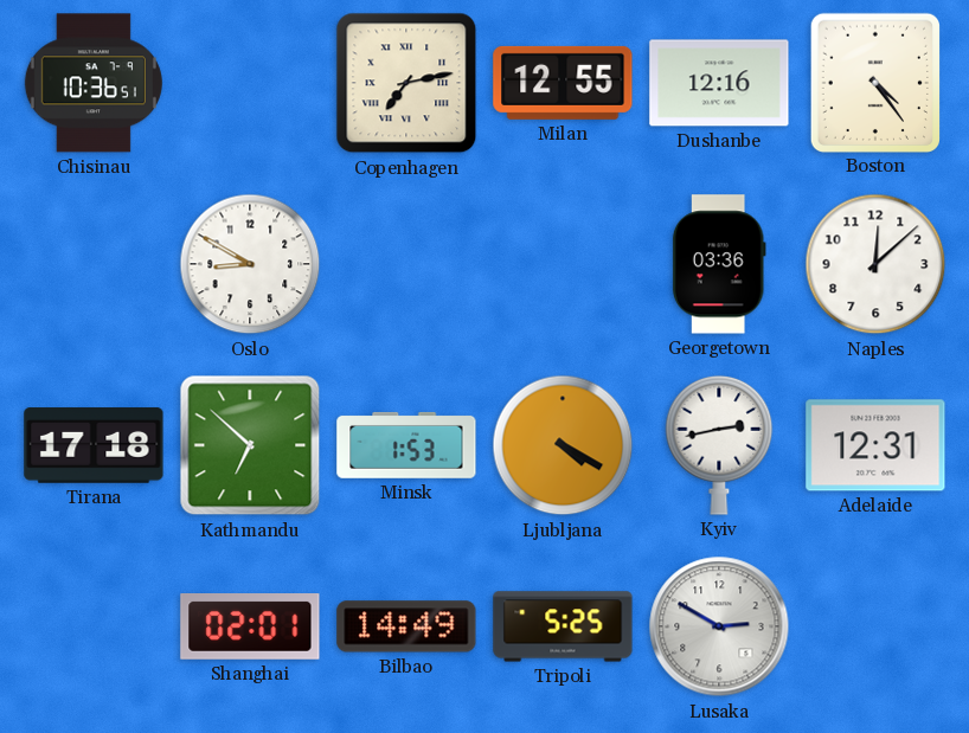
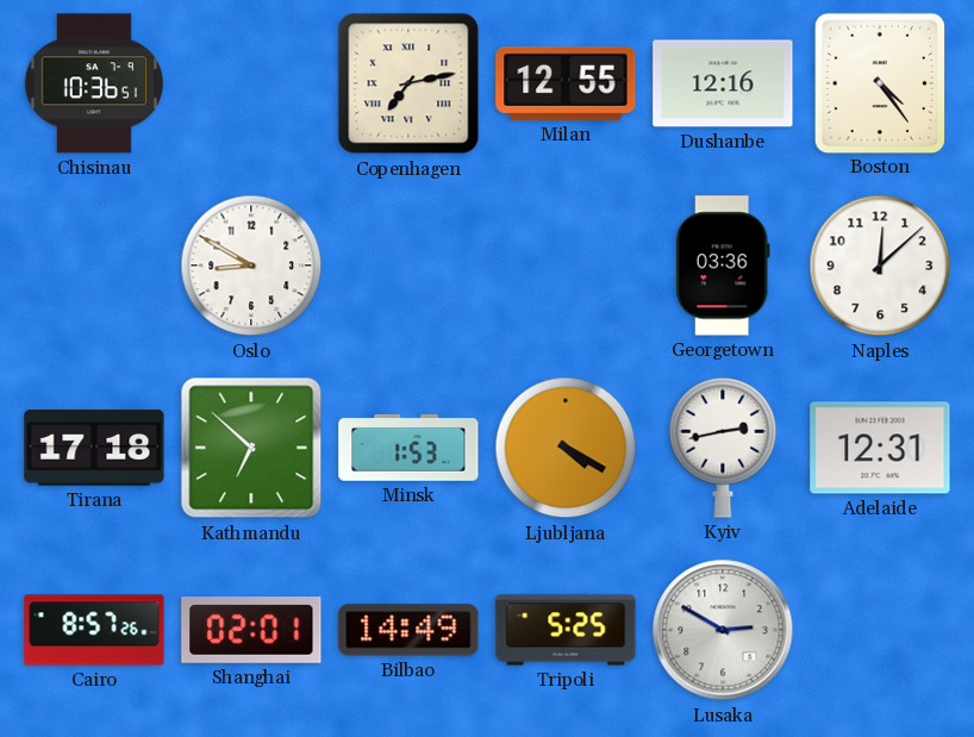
Cairo: none -> 8:57
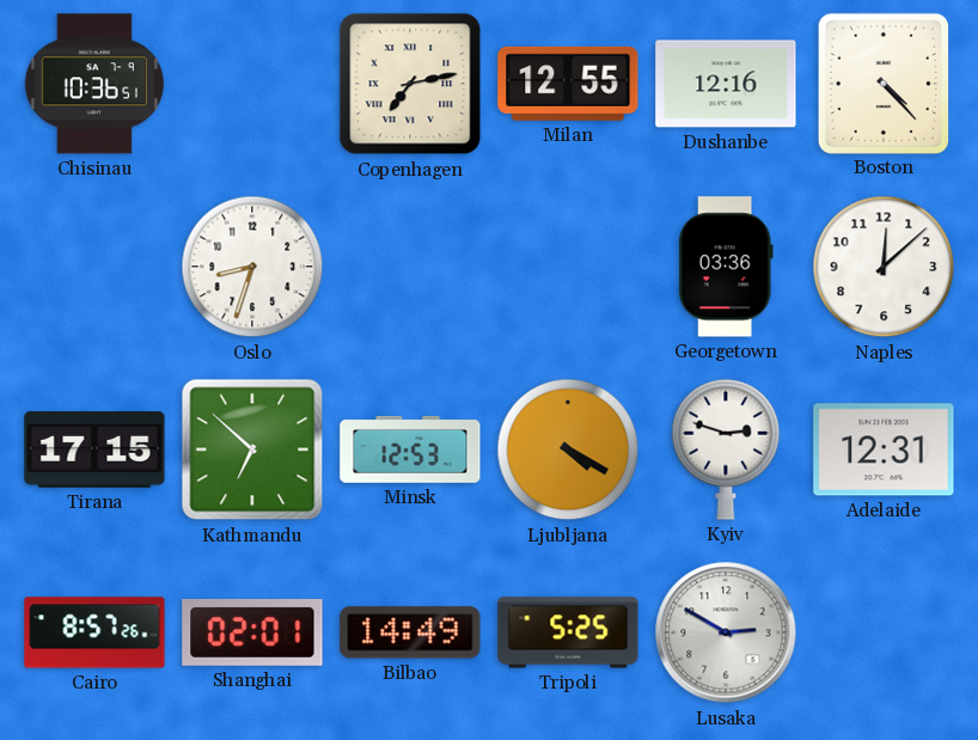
Boston: 4:24 -> 4:23
Oslo: 8:50 -> 8:33
Tirana: 17:18 -> 17:15
Minsk: 1:53 -> 12:53
Kyiv: 2:43 -> 2:48
